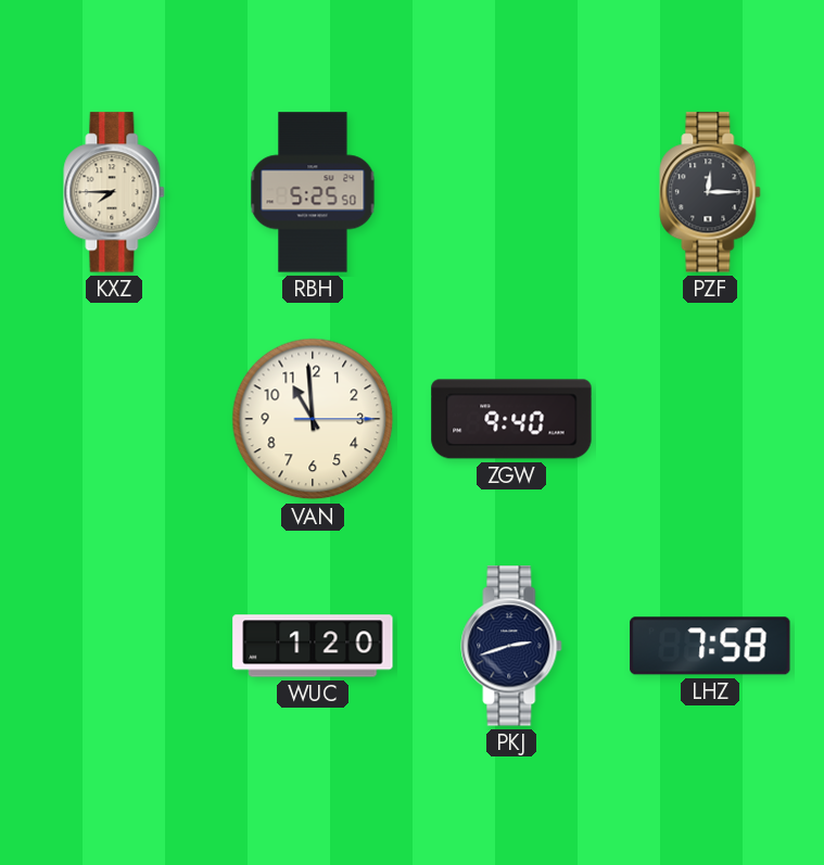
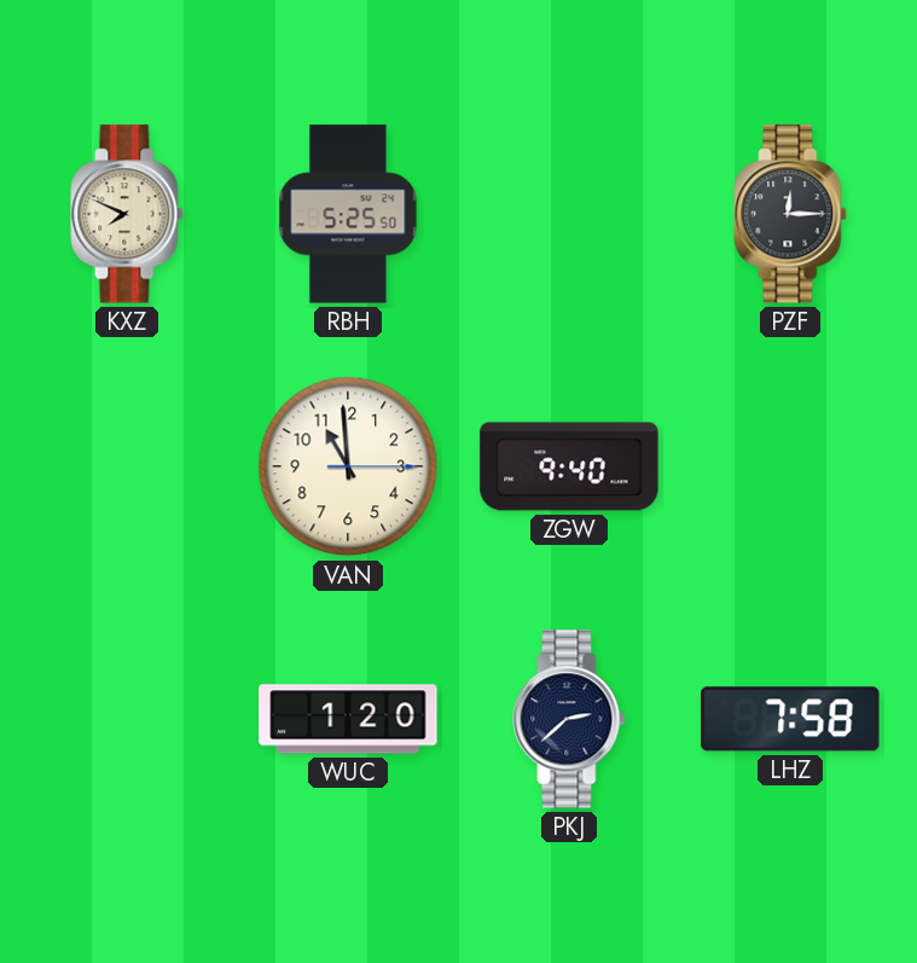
KXZ: 7:45 -> 7:49
PKJ: 2:42 -> 2:38
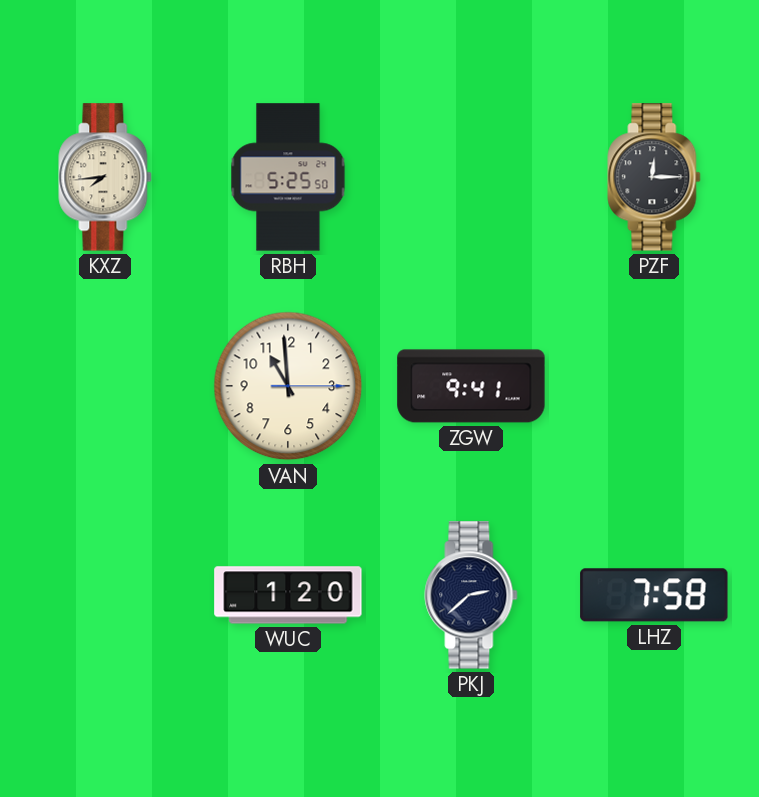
KXZ: 7:49 -> 7:44
ZGW: 9:40 -> 9:41
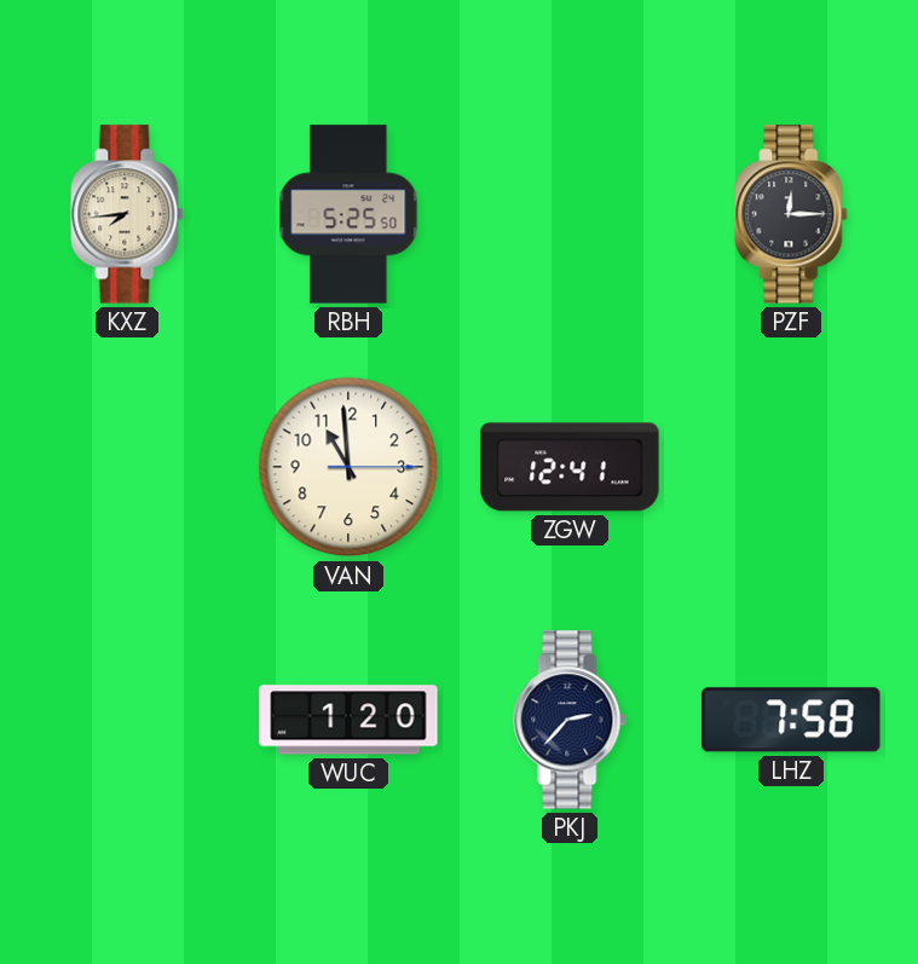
ZGW: 9:41 -> 12:41
PKJ: 2:38 -> 2:37
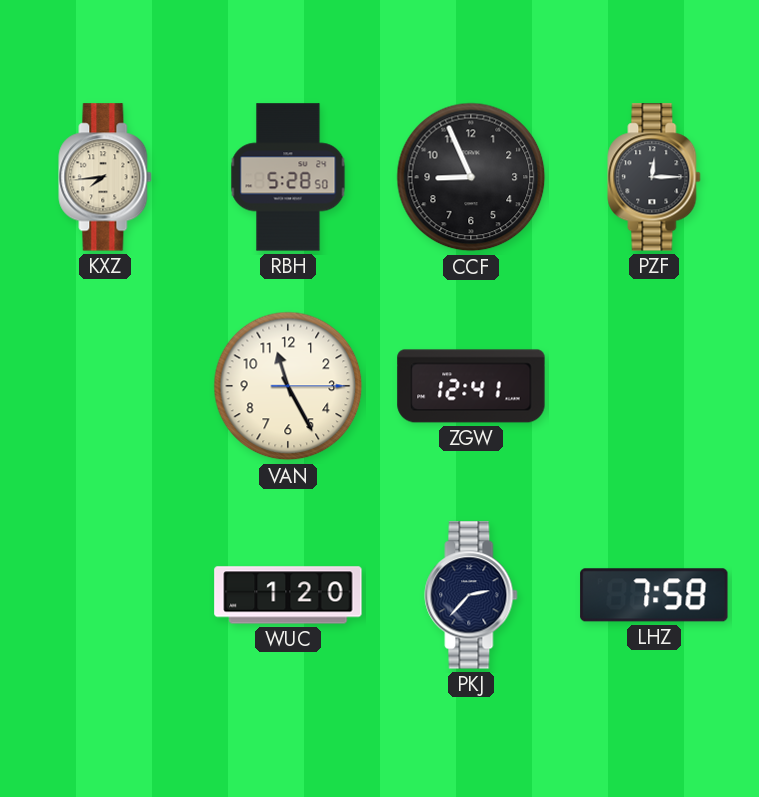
RBH: 5:25 -> 5:28
CCF: none -> 8:56
VAN: 10:59 -> 11:25
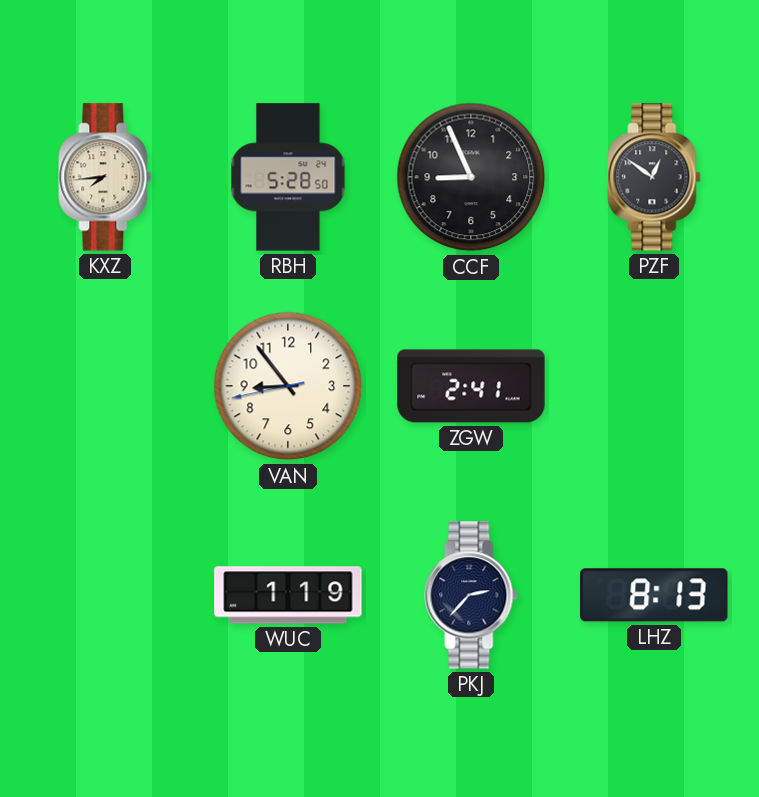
PZF: 12:15 -> 12:51
VAN: 11:25 -> 8:53
ZGW: 12:41 -> 2:41
WUC: 1:20 -> 1:19
LHZ: 7:58 -> 8:13
